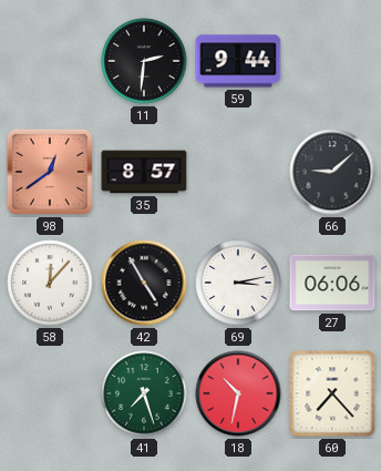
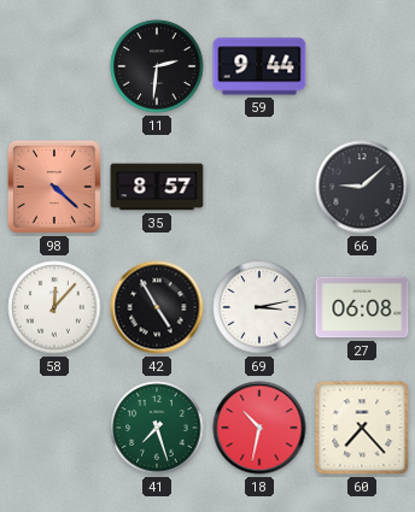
98: 12:39 -> 4:22
27: 06:06 -> 06:08
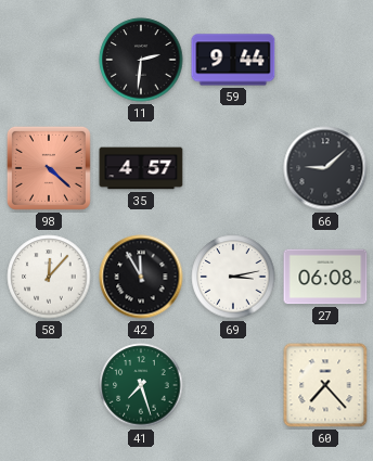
35: 8:57 -> 4:57
42: 4:55 -> 11:55
18: 10:32 -> none
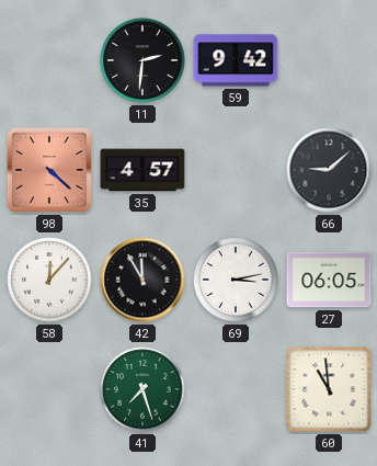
59: 9:44 -> 9:42
27: 06:08 -> 06:05
60: 7:23 -> 10:59
